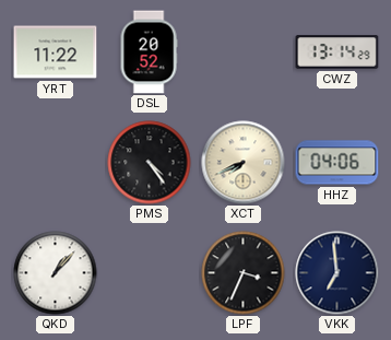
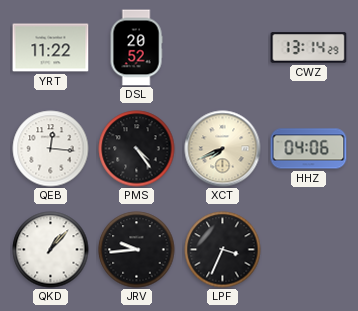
QEB: none -> 12:16
JRV: none -> 9:44
VKK: 6:59 -> none
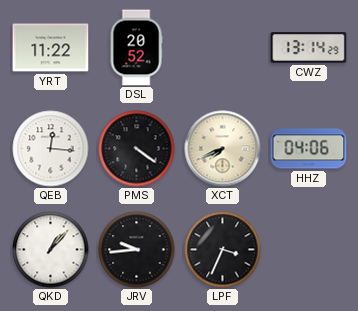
PMS: 4:24 -> 4:21
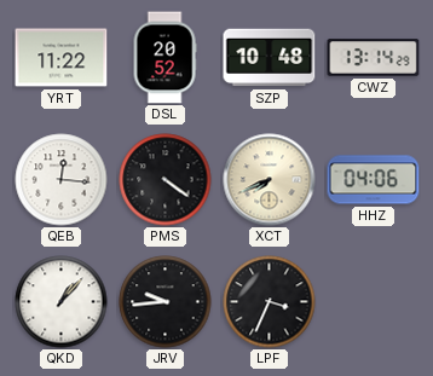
SZP: none -> 10:48
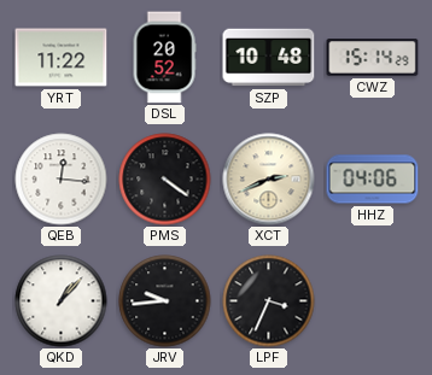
CWZ: 13:14 -> 15:14
XCT: 7:41 -> 2:41
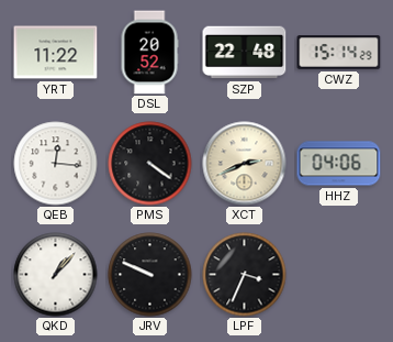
SZP: 10:48 -> 22:48
JRV: 9:44 -> 9:49
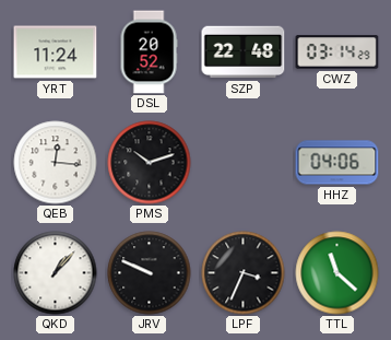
YRT: 11:22 -> 11:24
CWZ: 15:14 -> 03:14
PMS: 4:21 -> 10:12
XCT: 2:41 -> none
TTL: none -> 11:22
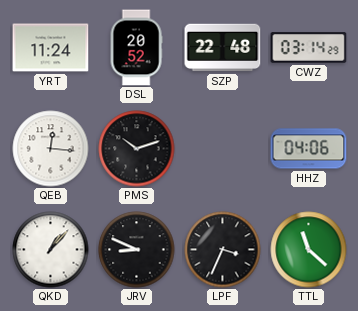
JRV: 9:49 -> 8:49
